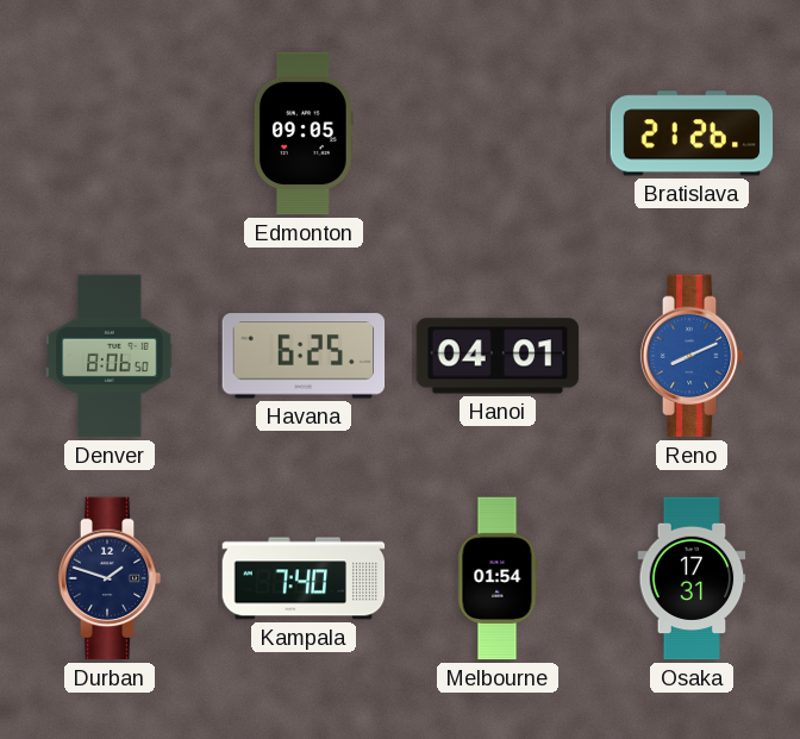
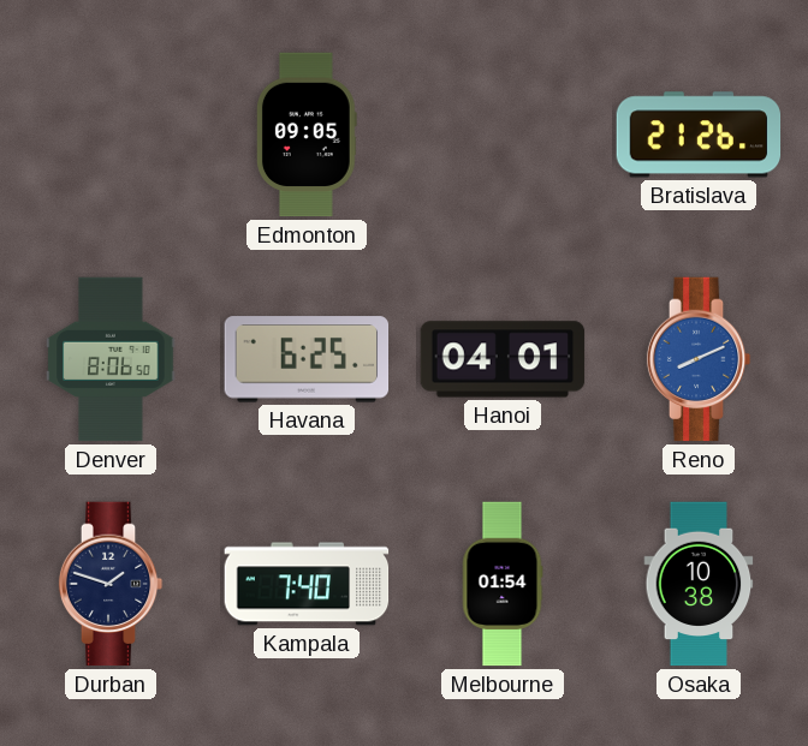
Osaka: 17:31 -> 10:38
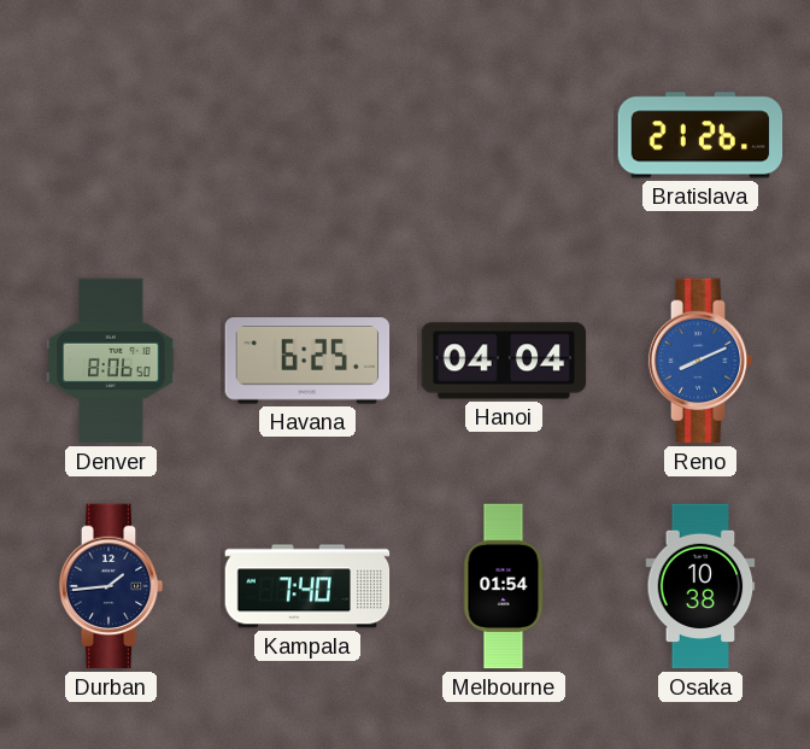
Edmonton: 09:05 -> none
Hanoi: 04:01 -> 04:04
Durban: 1:48 -> 1:44
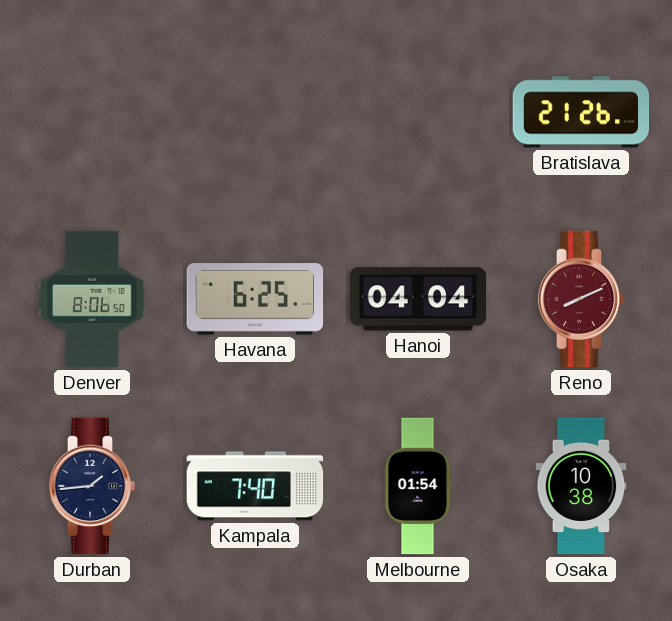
Reno dial: blue -> burgundy
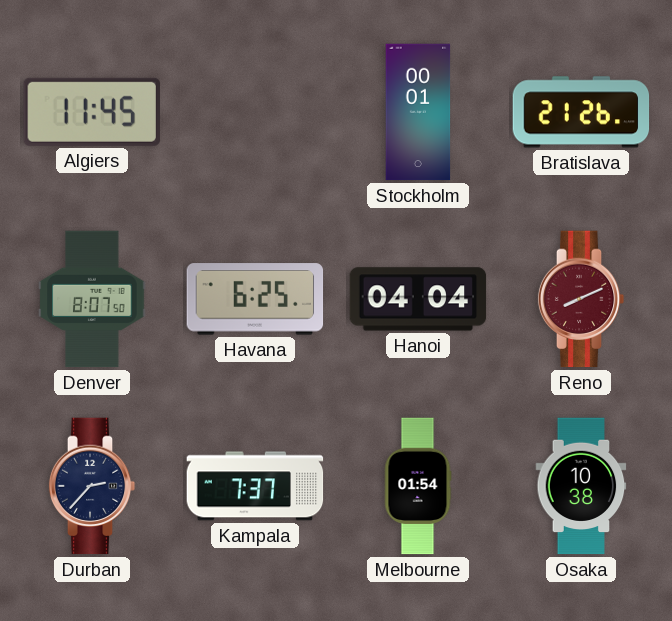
Algiers: none -> 11:45
Stockholm: none -> 00:01
Denver: 8:06 -> 8:07
Durban: 1:44 -> 2:37
Kampala: 7:40 -> 7:37
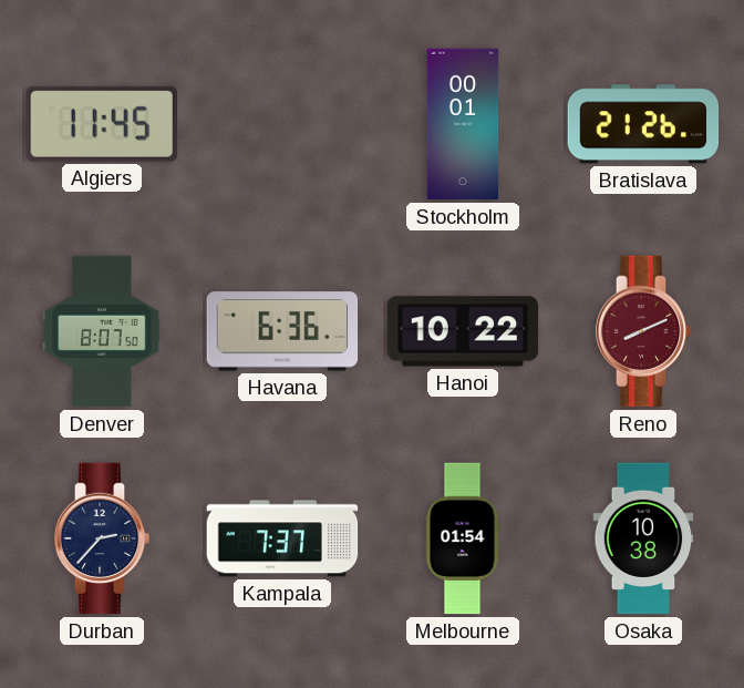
Havana: 6:25 -> 6:36
Hanoi: 04:04 -> 10:22
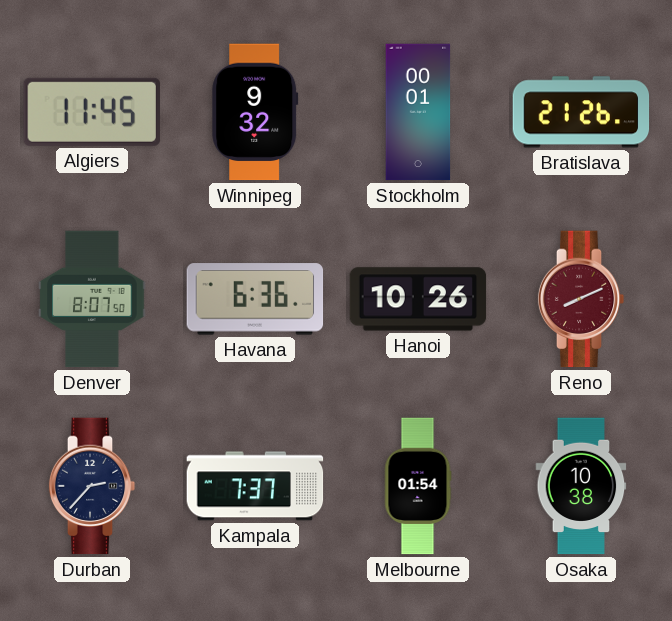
Winnipeg: none -> 9:32
Hanoi: 10:22 -> 10:26
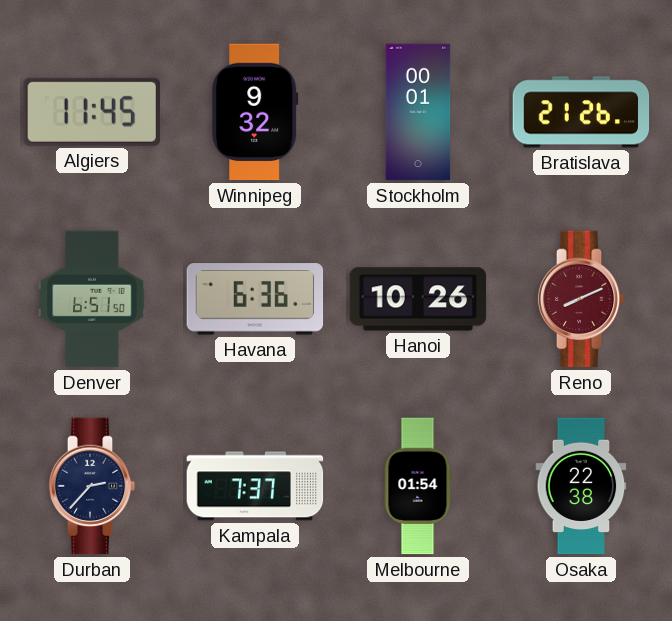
Denver: 8:07 -> 6:51
Osaka: 10:38 -> 22:38
